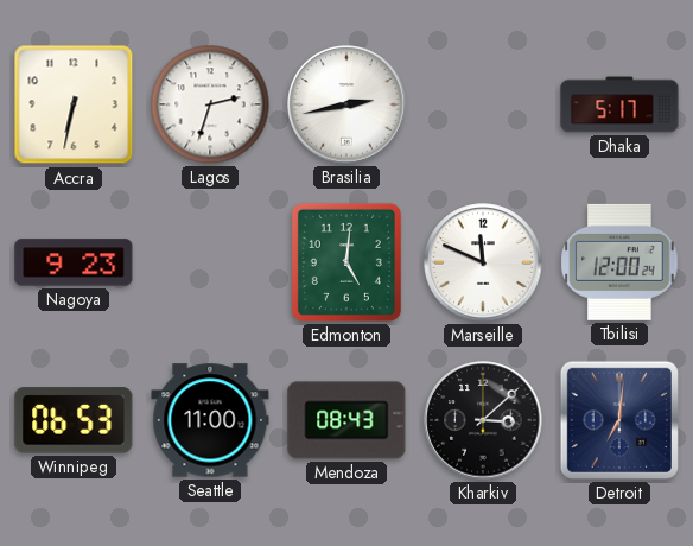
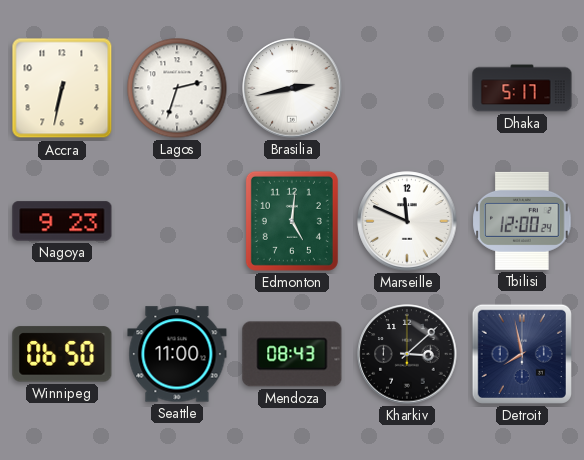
Winnipeg: 06:53 -> 06:50
Detroit: 7:01 -> 7:58
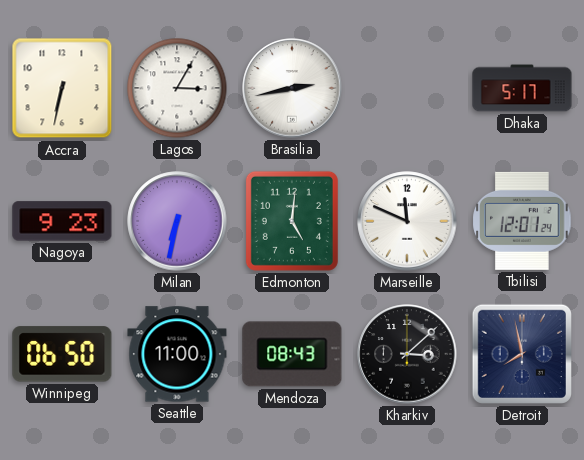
Lagos: 2:33 -> 3:05
Milan: none -> 6:32
Tbilisi: 12:00 -> 12:01
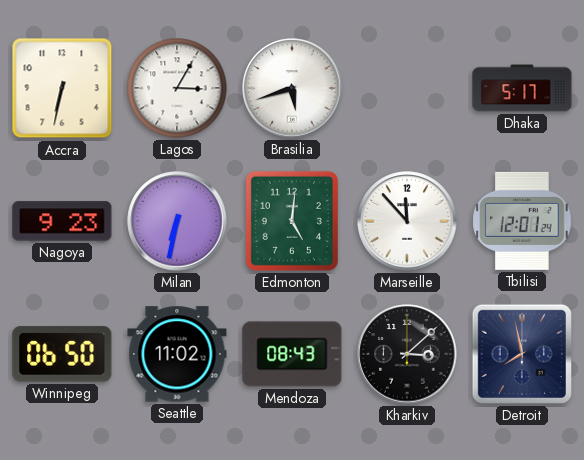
Brasilia: 2:43 -> 5:42
Marseille: 11:49 -> 11:53
Seattle: 11:00 -> 11:02
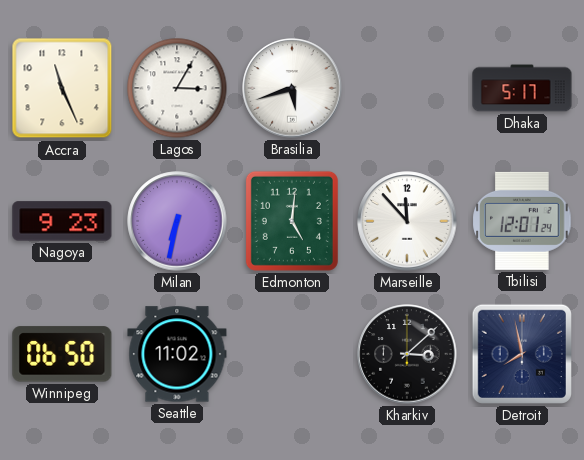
Accra: 6:32 -> 11:26
Mendoza: 08:43 -> none
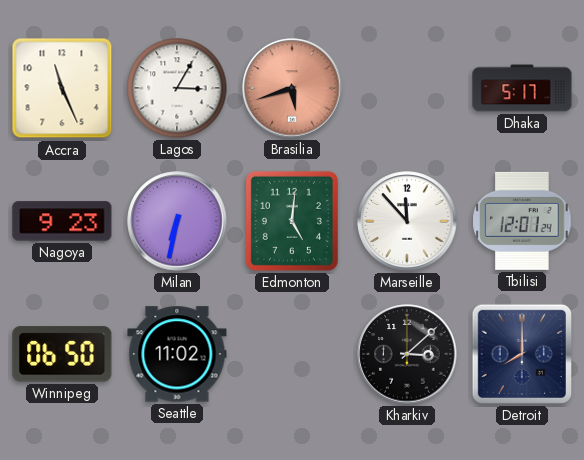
Brasilia dial: white -> salmon
Detroit: 7:58 -> 8:00
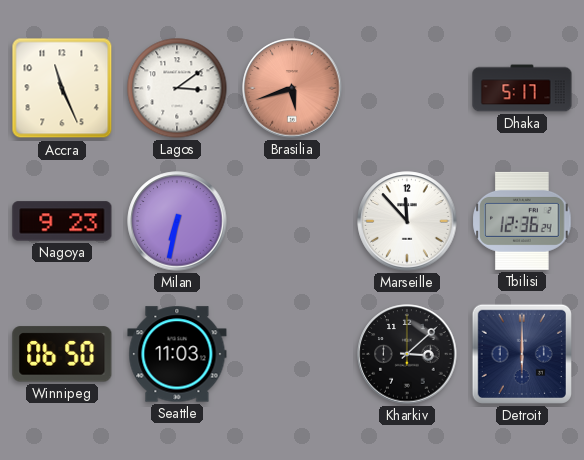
Lagos: 3:05 -> 3:09
Edmonton: 5:01 -> none
Tbilisi: 12:01 -> 12:36
Seattle: 11:02 -> 11:03
Detroit: 8:00 -> 6:00
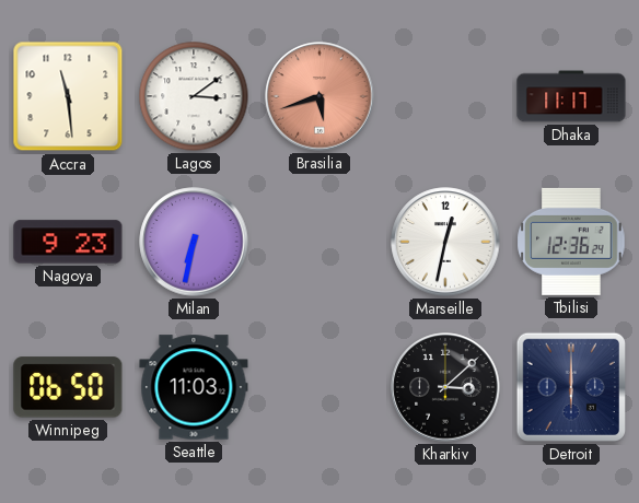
Accra: 11:26 -> 11:29
Dhaka: 5:17 -> 11:17
Marseille: 11:53 -> 12:32
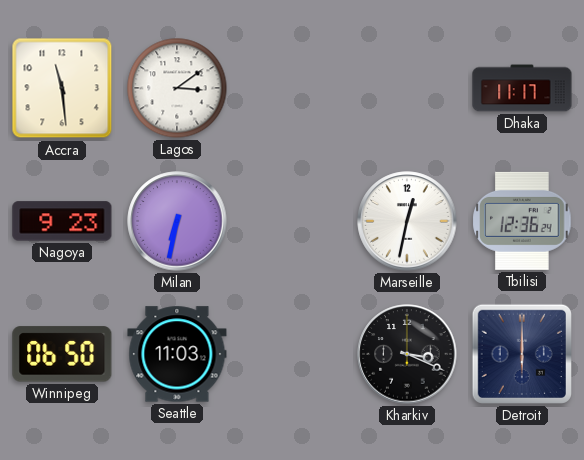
Brasilia: 5:42 -> none
Kharkiv: 3:08 -> 3:19
